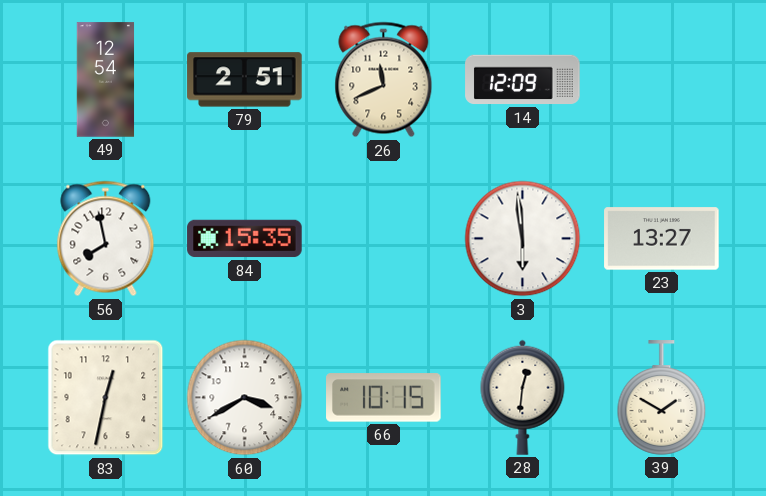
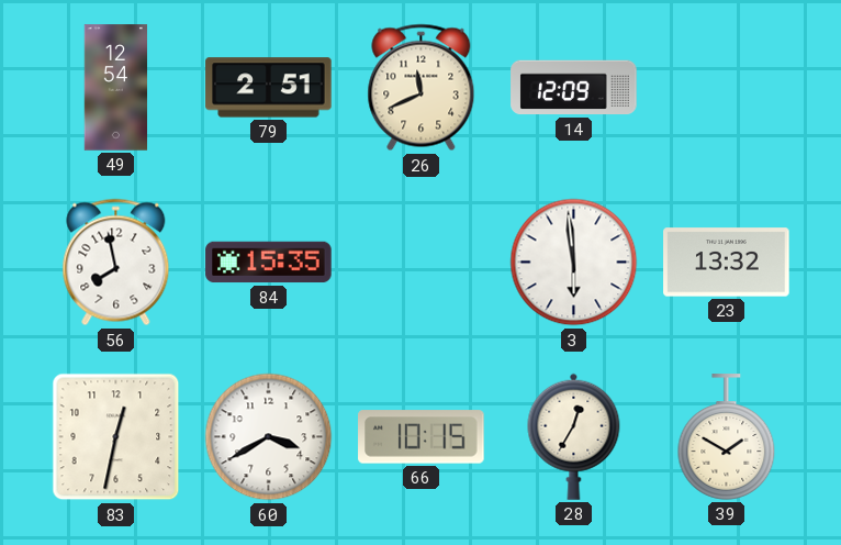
23: 13:27 -> 13:32
28: 12:31 -> 12:35
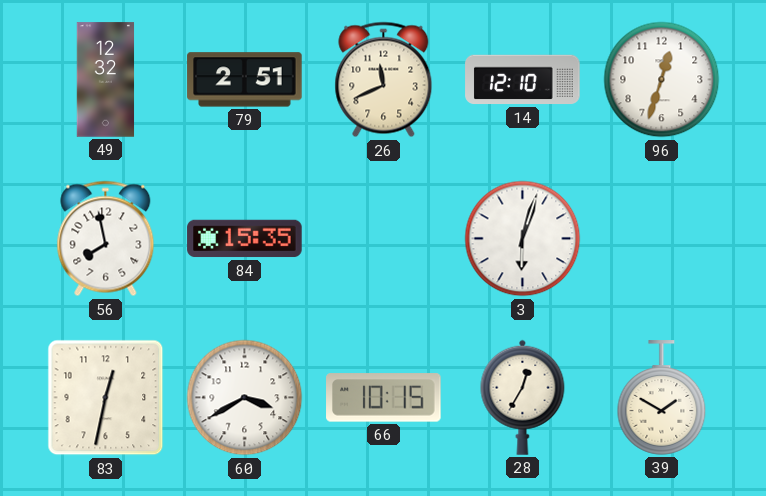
49: 12:54 -> 12:32
14: 12:09 -> 12:10
96: none -> 12:33
3: 5:59 -> 6:03
23: 13:32 -> none
